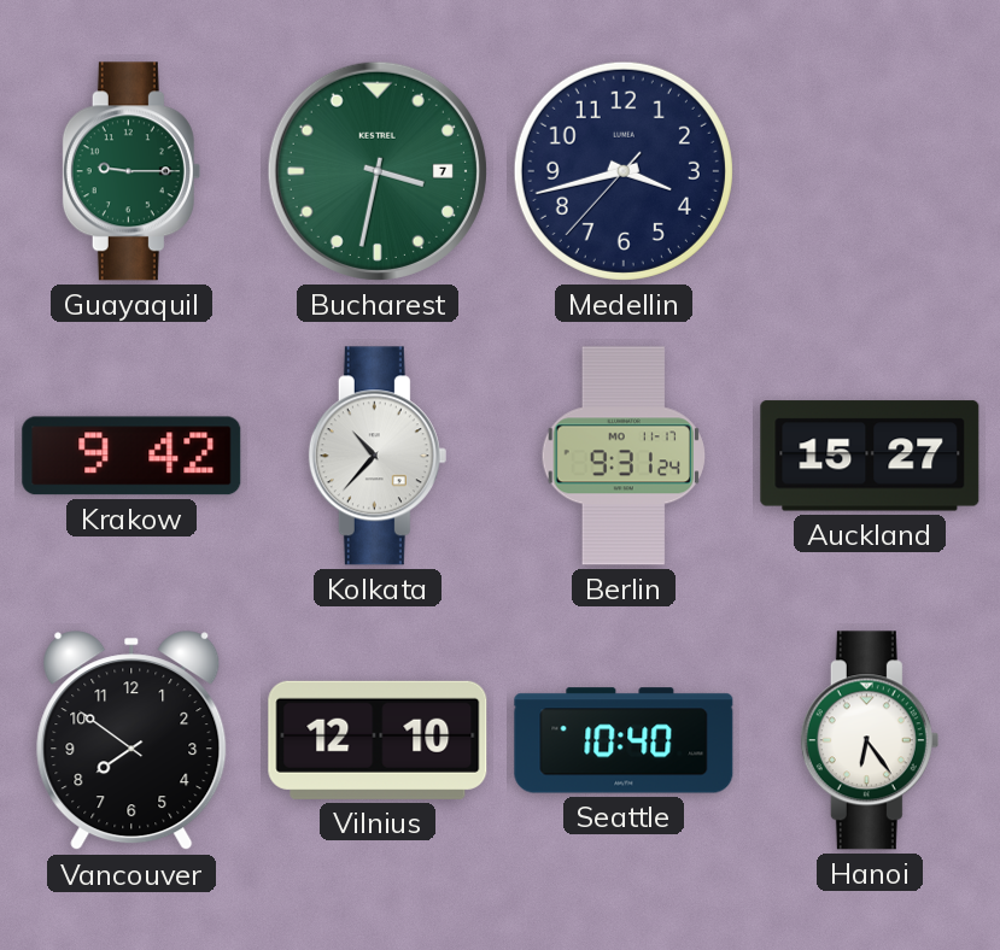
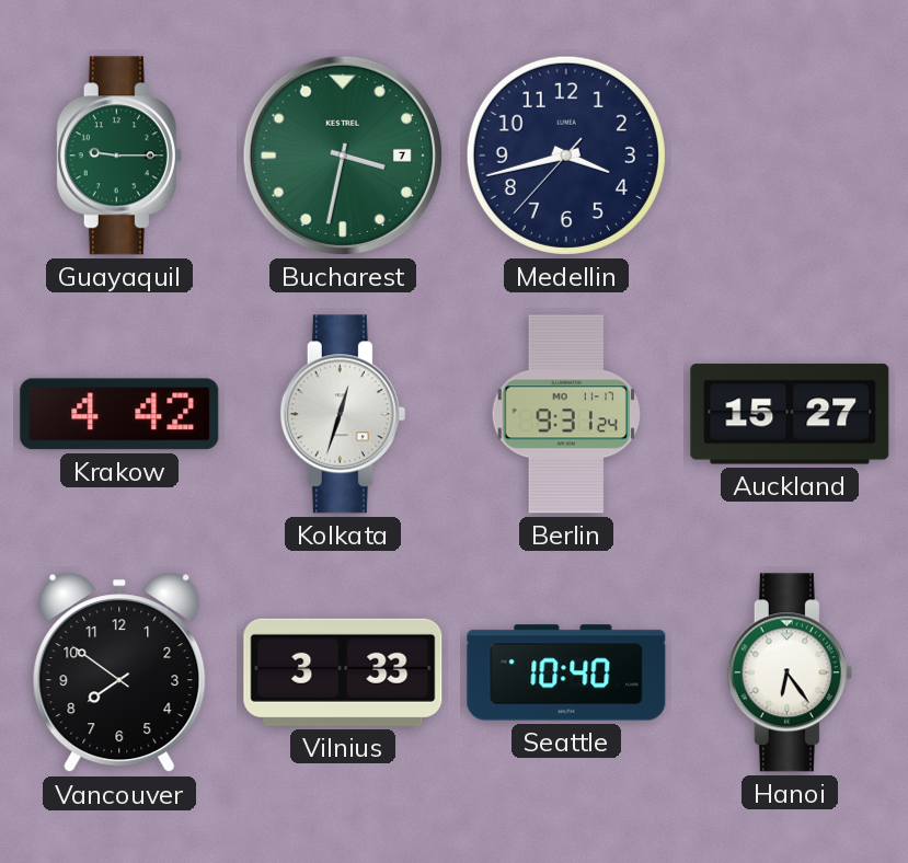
Krakow: 9:42 -> 4:42
Kolkata: 10:37 -> 12:33
Vilnius: 12:10 -> 3:33
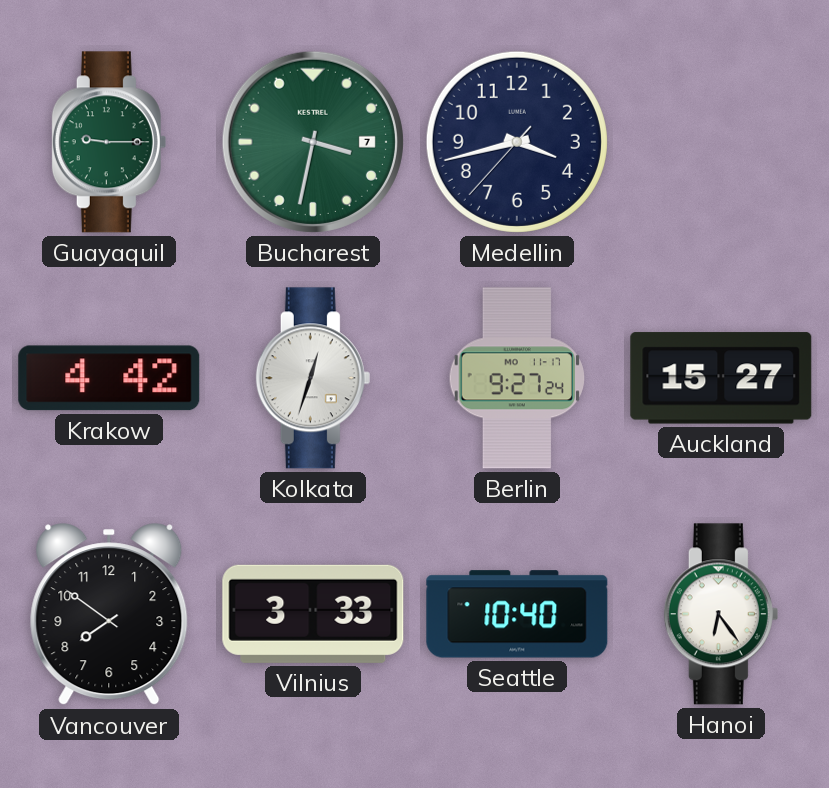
Berlin: 9:31 -> 9:27
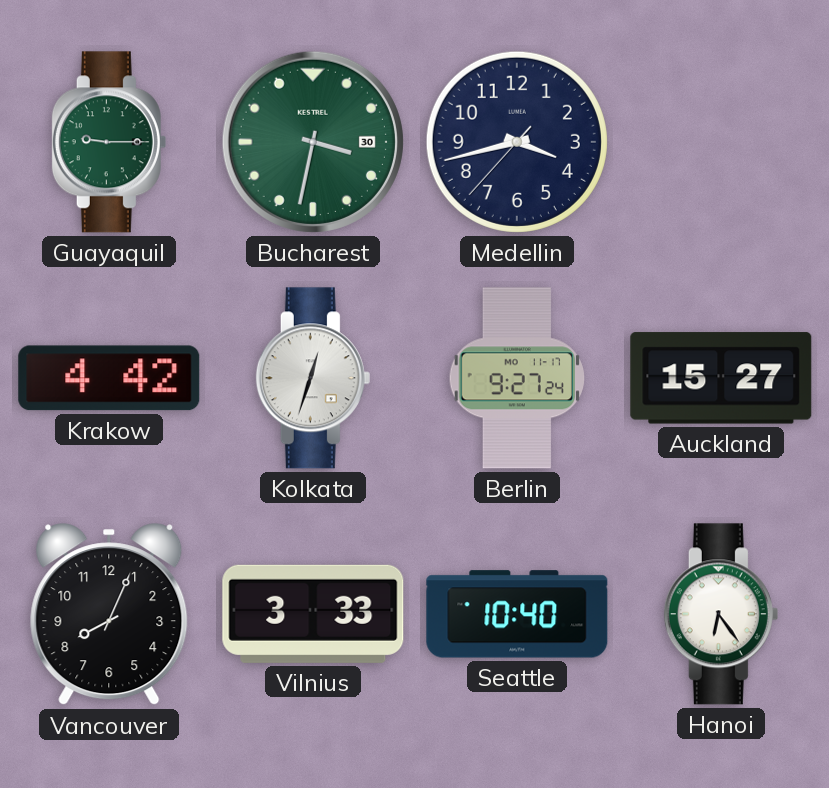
Bucharest date: 7 -> 30
Vancouver: 7:51 -> 8:04
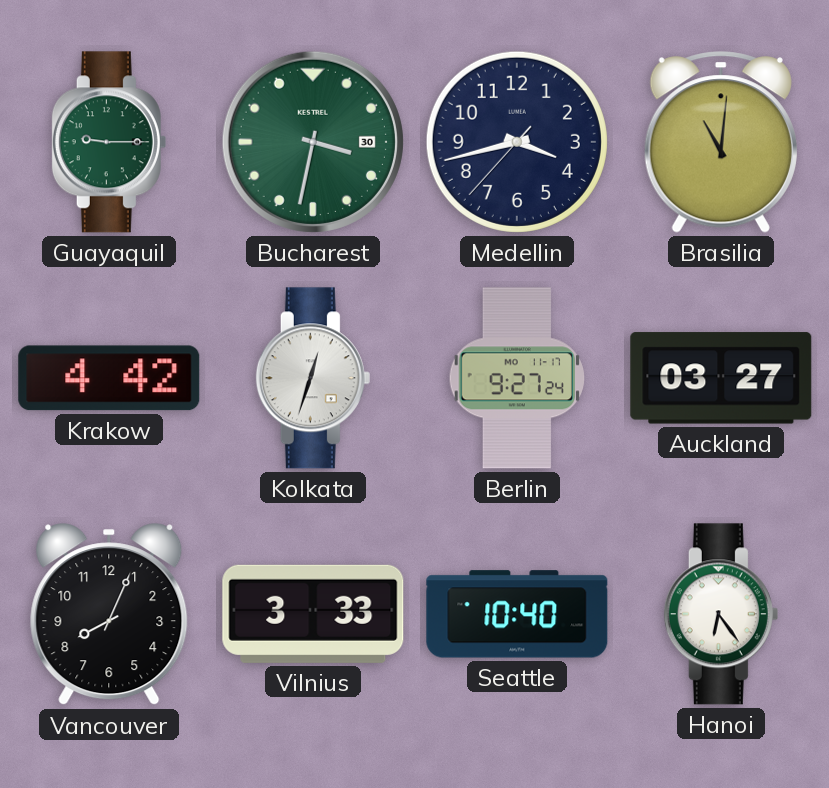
Brasilia: none -> 11:01
Auckland: 15:27 -> 03:27
